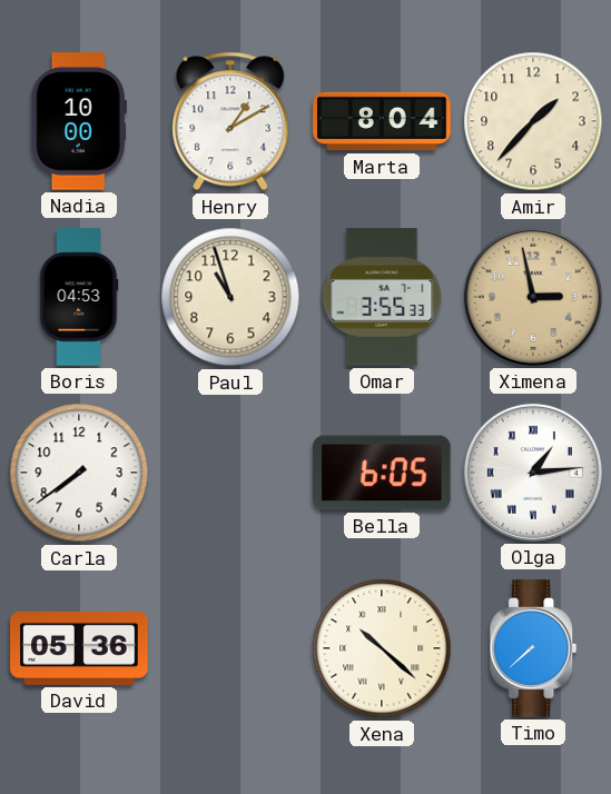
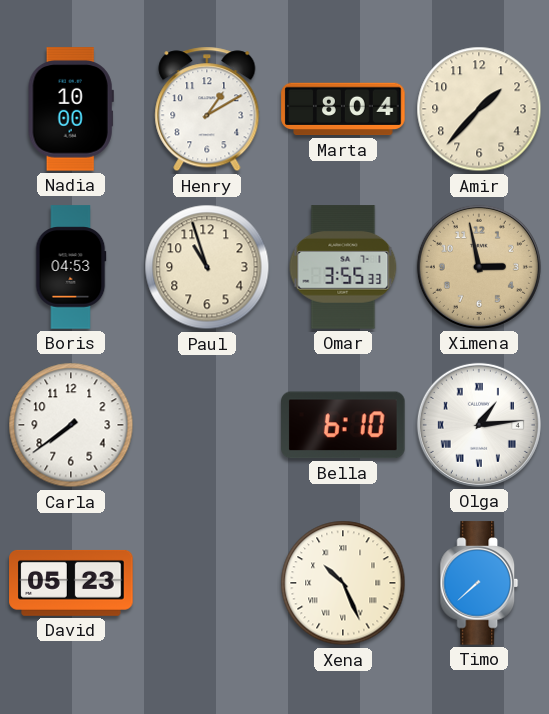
Bella: 6:05 -> 6:10
David: 05:36 -> 05:23
Xena: 10:22 -> 10:26
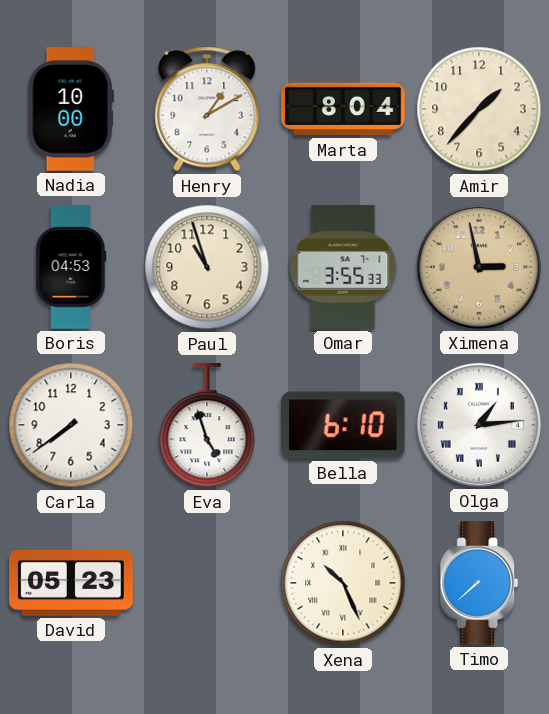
Eva: none -> 4:57
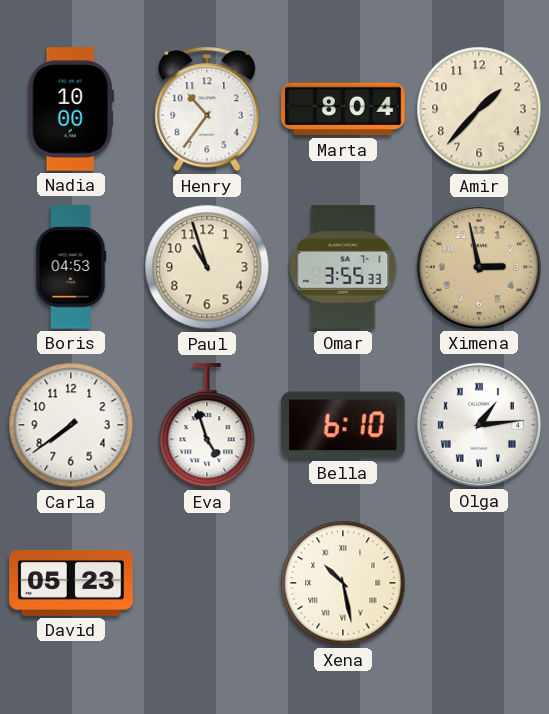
Henry: 1:10 -> 10:36
Xena: 10:26 -> 10:28
Timo: 7:38 -> none
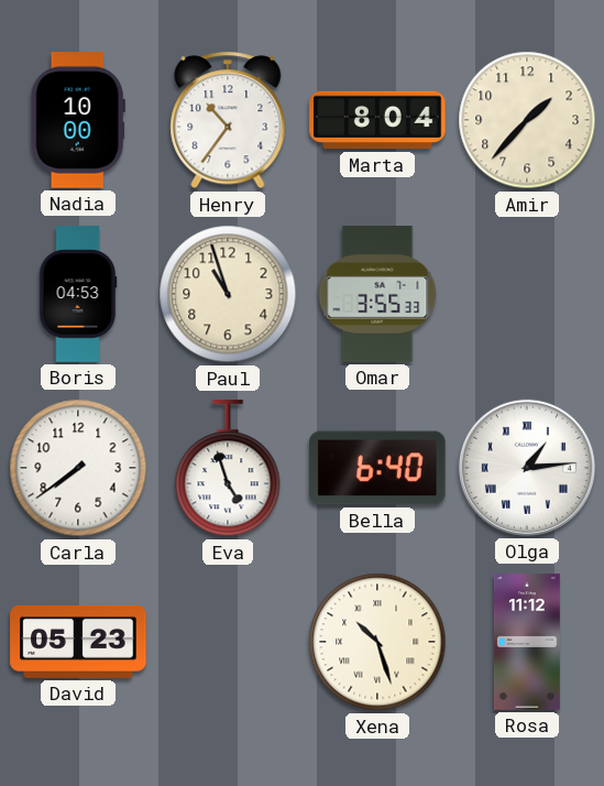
Ximena: 2:58 -> none
Bella: 6:10 -> 6:40
Xena: 10:28 -> 10:27
Rosa: none -> 11:12
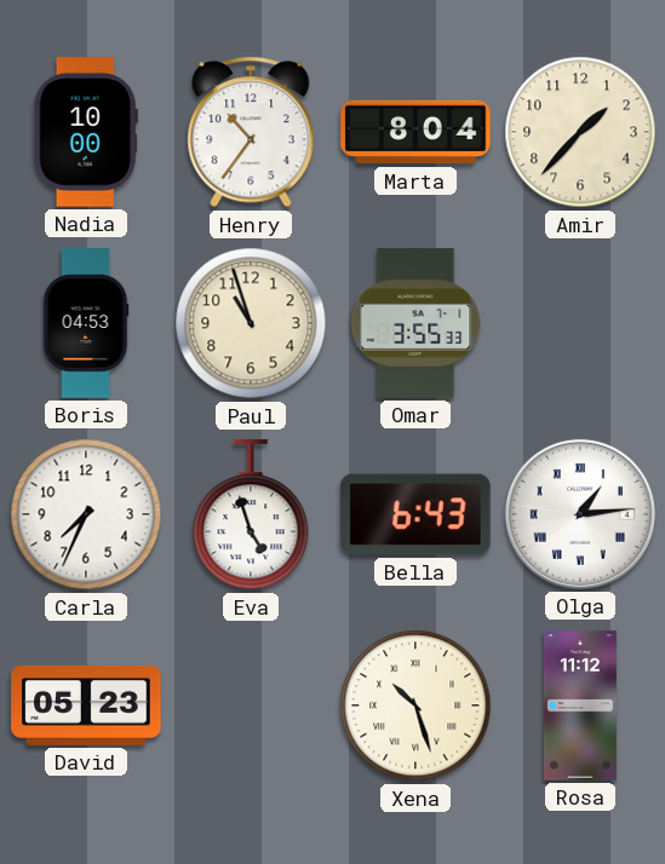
Carla: 7:39 -> 7:34
Bella: 6:40 -> 6:43
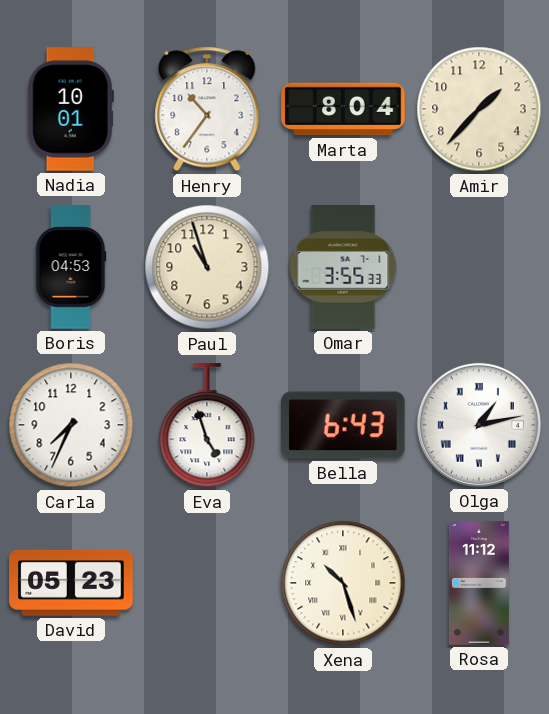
Nadia: 10:00 -> 10:01
Olga: 1:14 -> 1:13
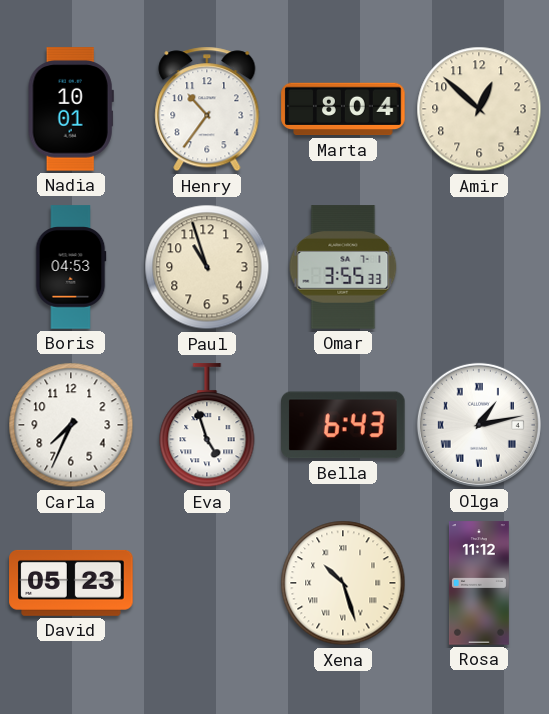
Amir: 1:37 -> 12:52
